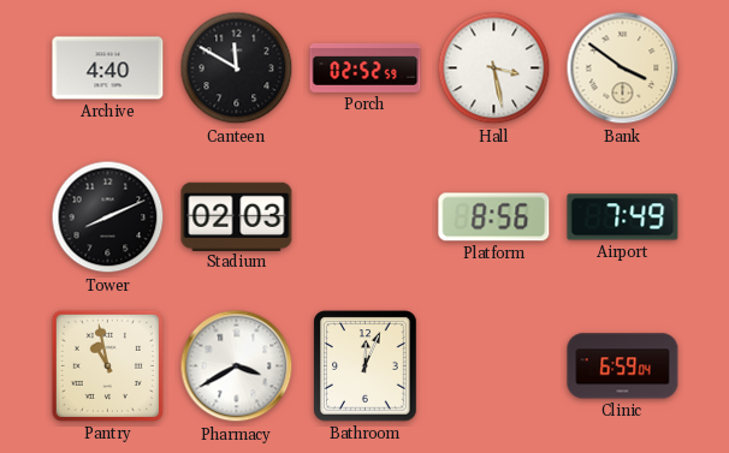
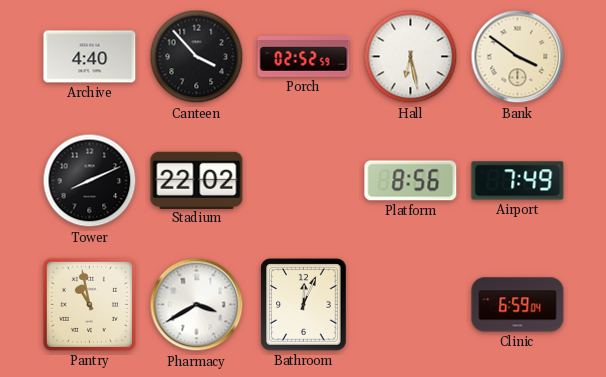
Canteen: 11:50 -> 3:53
Hall: 3:28 -> 6:28
Stadium: 02:03 -> 22:02
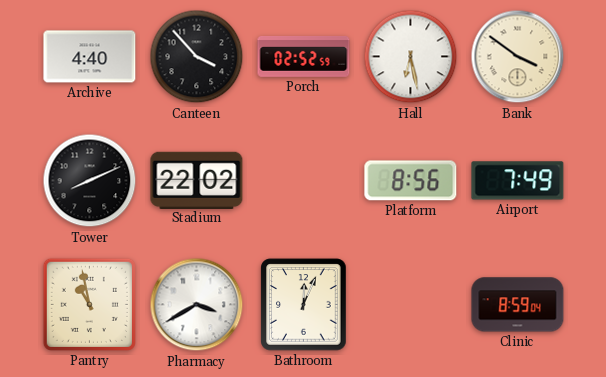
Clinic: 6:59 -> 8:59
